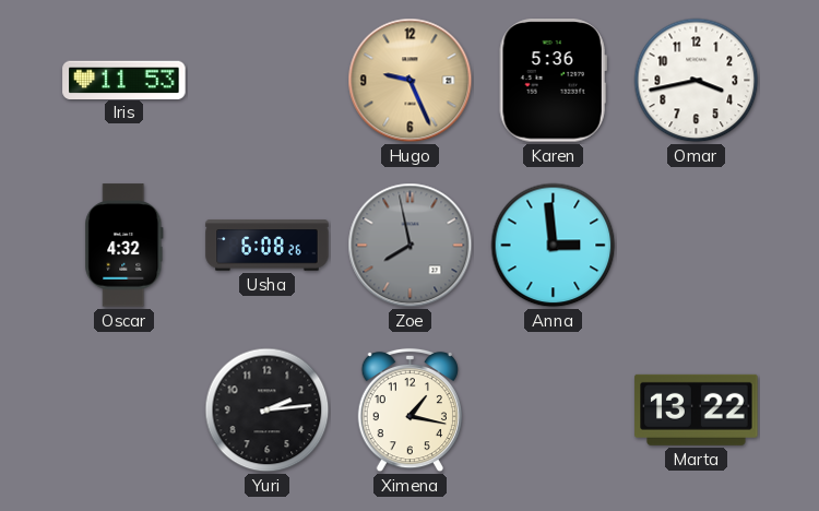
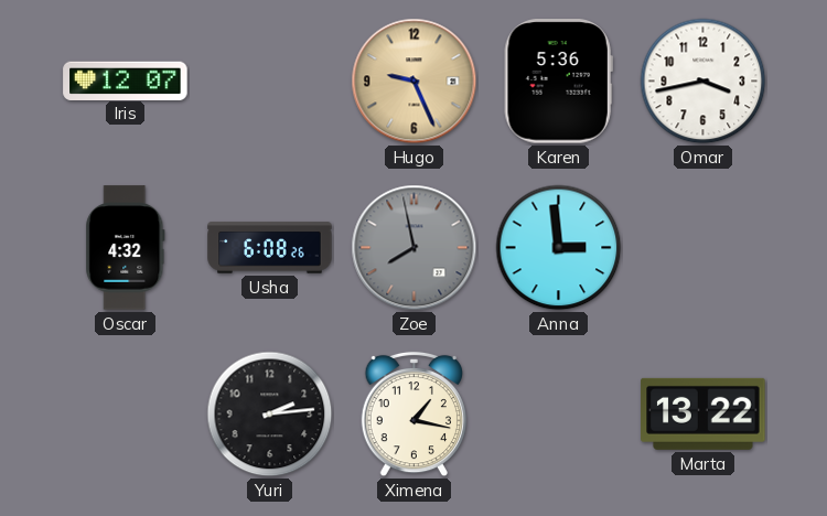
Iris: 11:53 -> 12:07
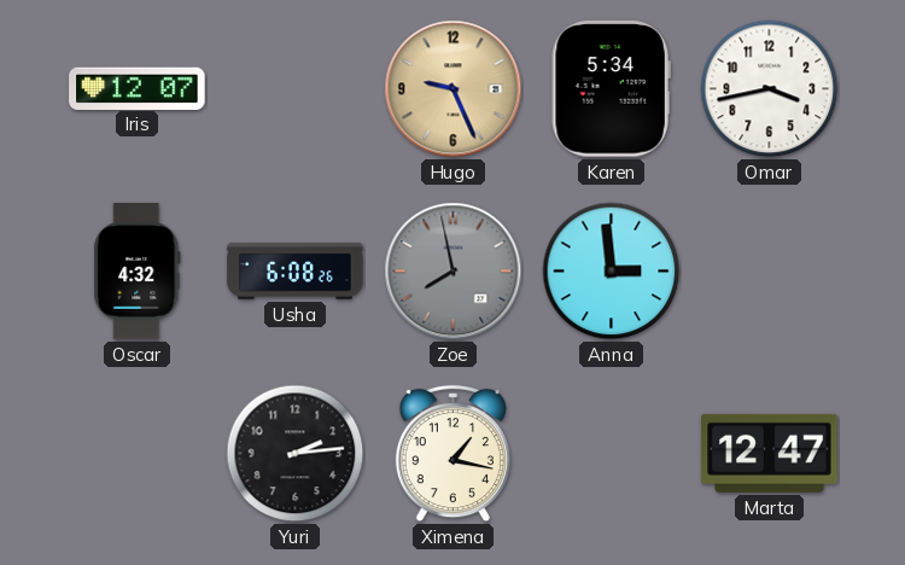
Karen: 5:36 -> 5:34
Marta: 13:22 -> 12:47
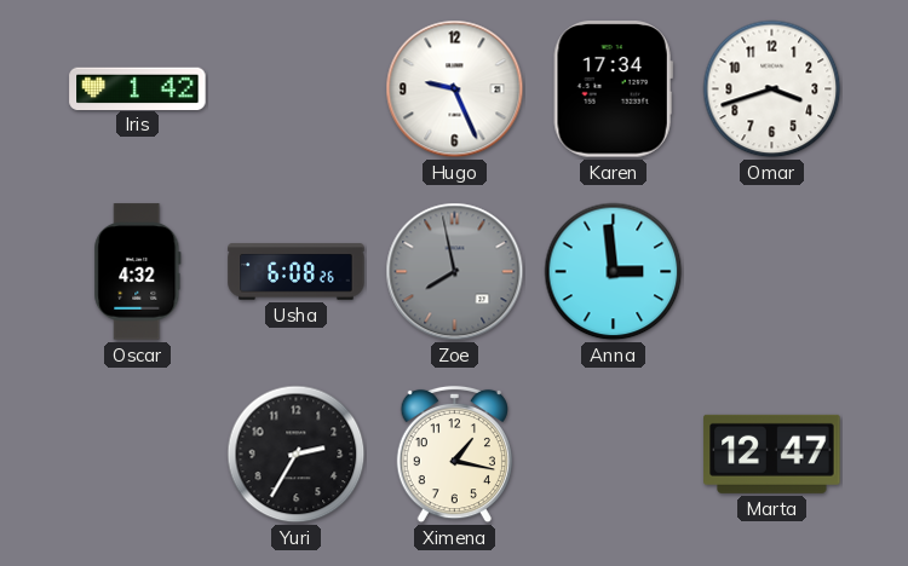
Iris: 12:07 -> 1:42
Hugo dial: champagne -> white
Karen: 5:34 -> 17:34
Omar: 3:43 -> 3:42
Yuri: 2:14 -> 2:35
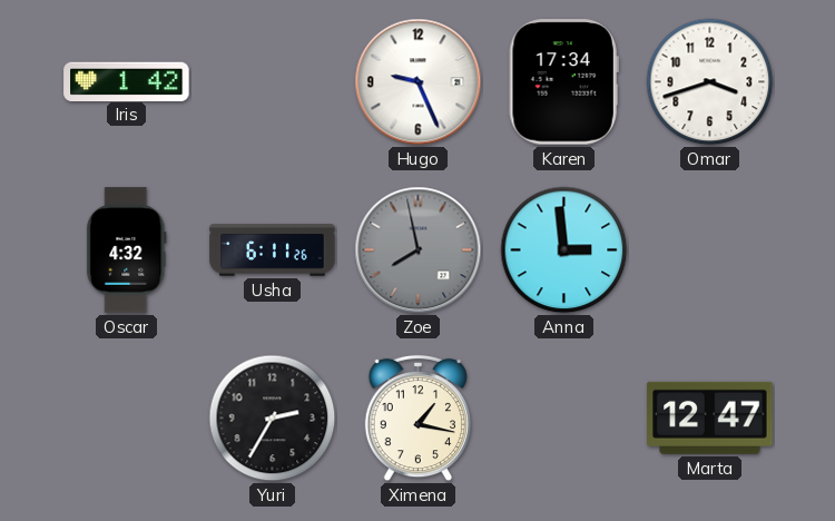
Usha: 6:08 -> 6:11
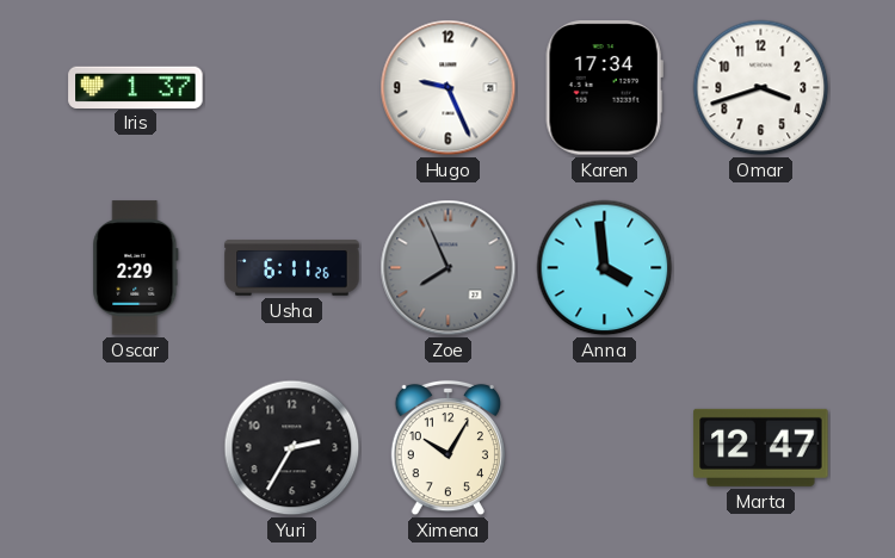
Iris: 1:42 -> 1:37
Oscar: 4:32 -> 2:29
Zoe: 7:58 -> 7:56
Anna: 2:59 -> 3:59
Ximena: 1:17 -> 10:05
